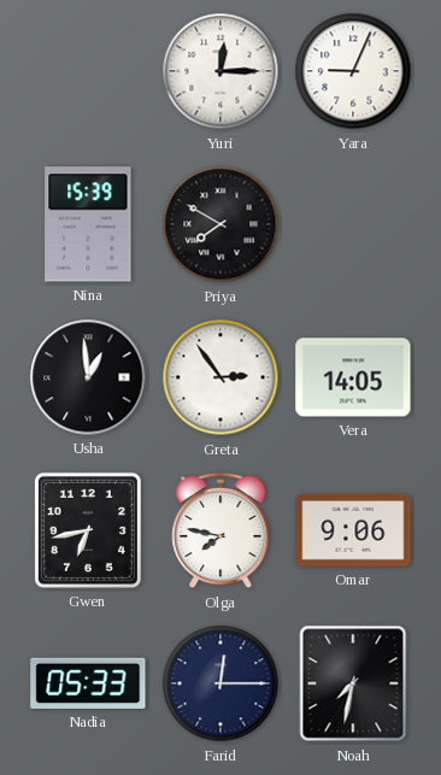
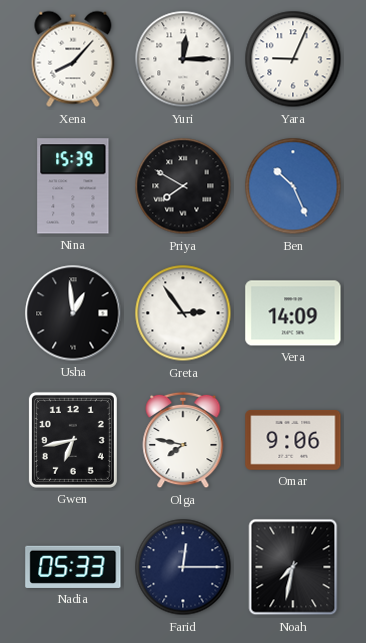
Xena: none -> 8:07
Ben: none -> 10:26
Vera: 14:05 -> 14:09
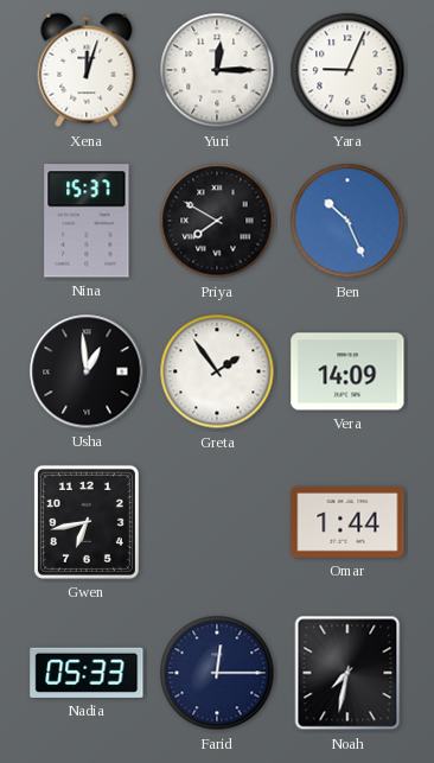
Xena: 8:07 -> 12:03
Nina: 15:39 -> 15:37
Greta: 2:54 -> 1:54
Olga: 7:47 -> none
Omar: 9:06 -> 1:44
